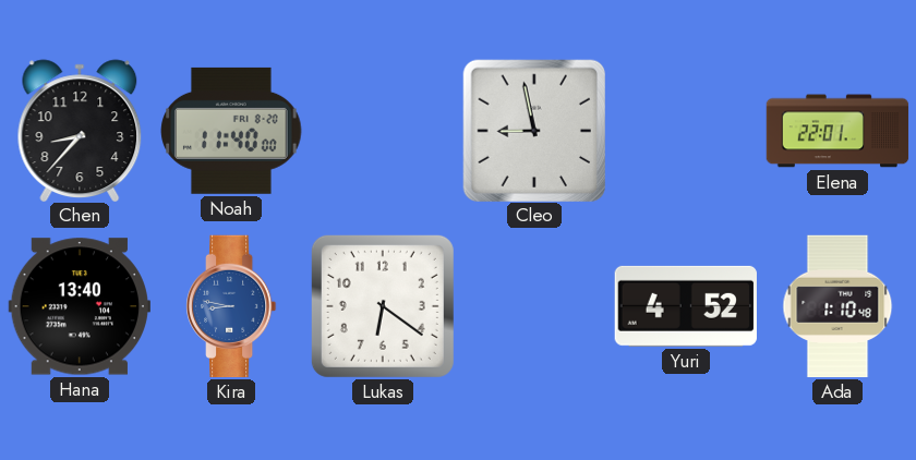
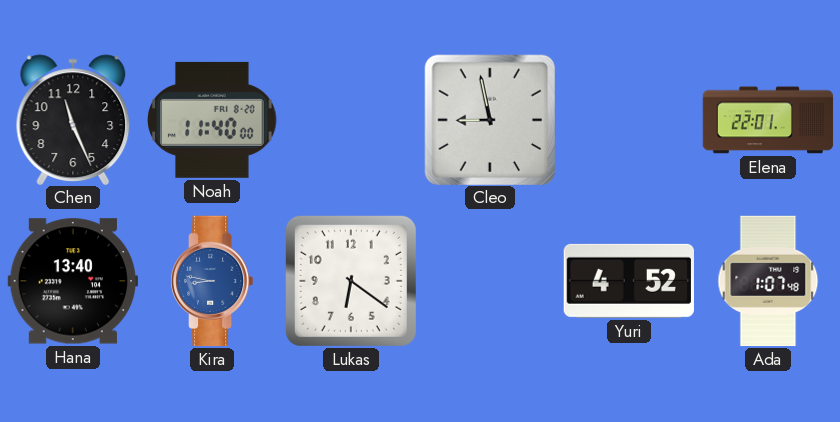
Chen: 8:37 -> 11:26
Ada: 1:10 -> 1:07
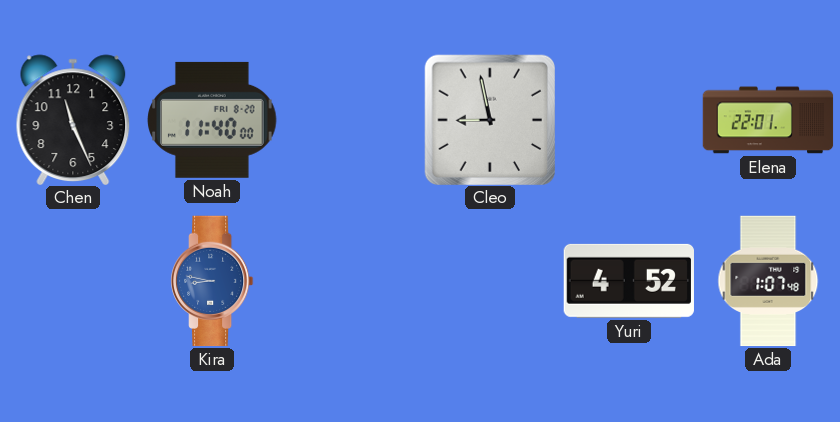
Hana: 13:40 -> none
Lukas: 6:21 -> none
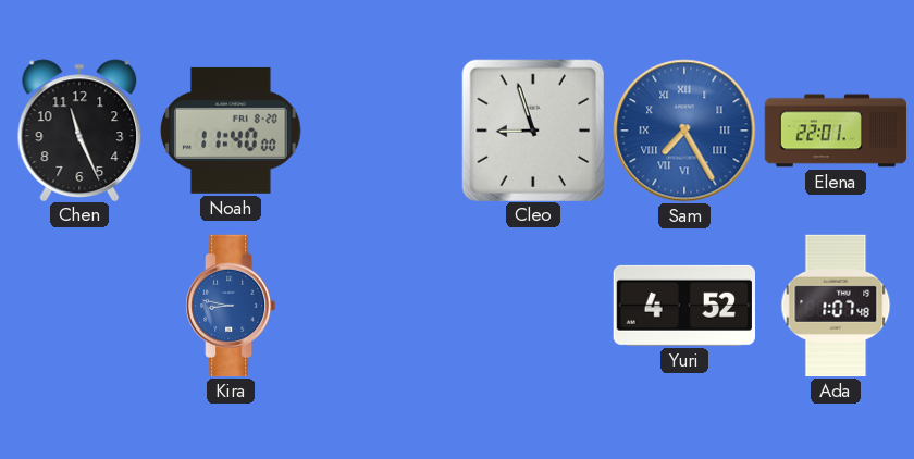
Cleo: 8:58 -> 8:57
Sam: none -> 7:25
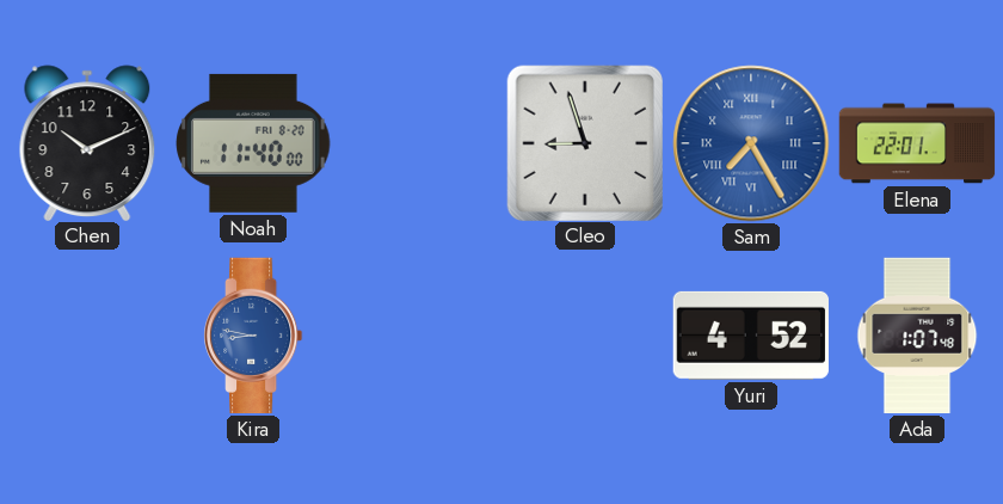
Chen: 11:26 -> 10:11
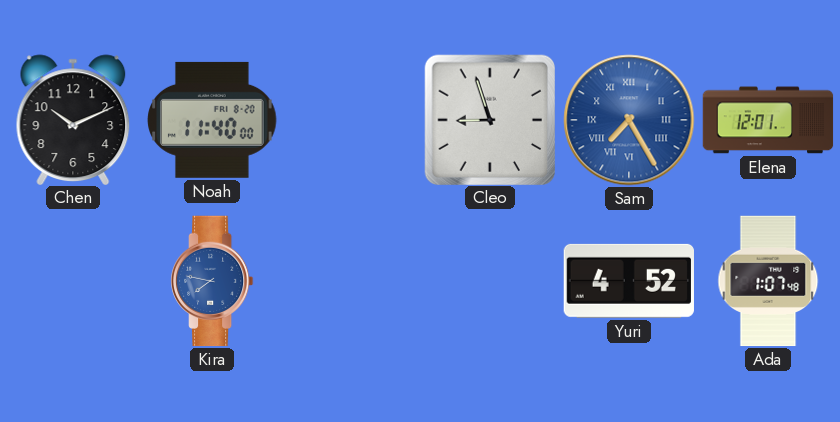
Elena: 22:01 -> 12:01
Kira: 8:47 -> 7:47
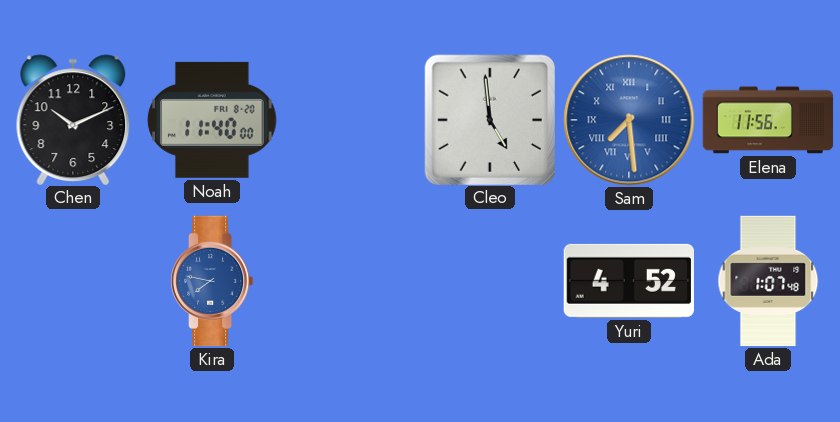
Cleo: 8:57 -> 4:59
Sam: 7:25 -> 7:29
Elena: 12:01 -> 11:56
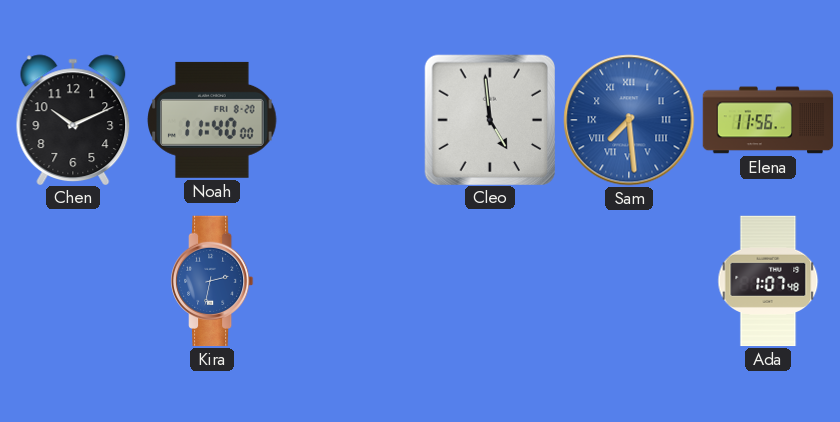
Kira: 7:47 -> 2:32
Yuri: 4:52 -> none
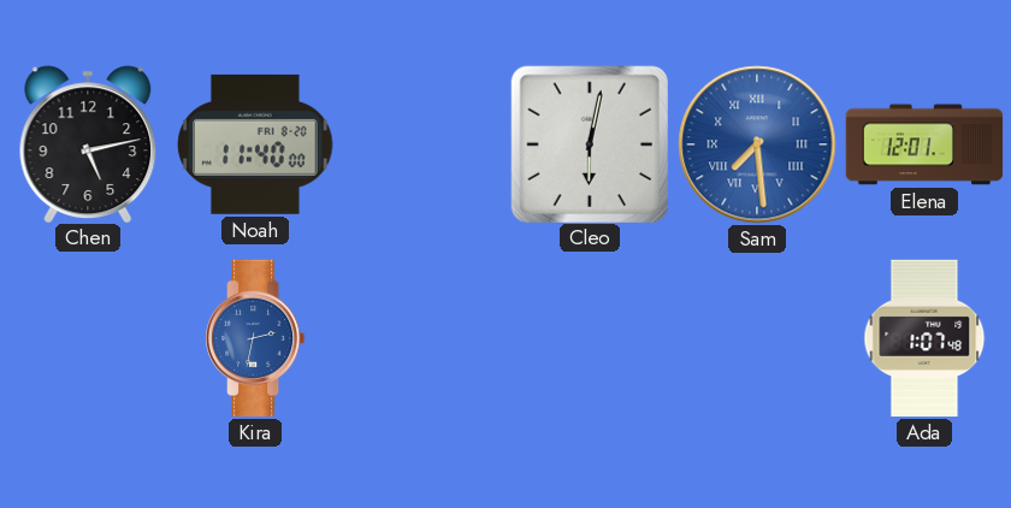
Chen: 10:11 -> 5:13
Cleo: 4:59 -> 6:02
Elena: 11:56 -> 12:01
